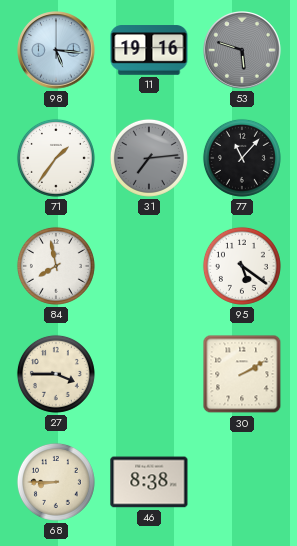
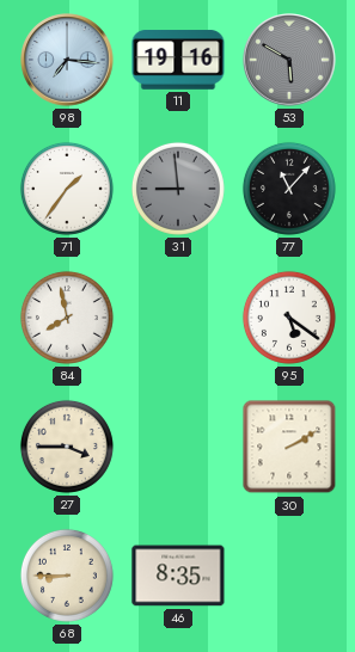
98: 5:16 -> 7:16
53: 5:48 -> 5:50
31: 7:14 -> 8:59
46: 8:38 -> 8:35
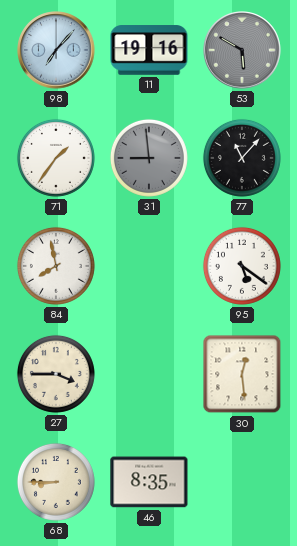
98: 7:16 -> 7:07
30: 2:10 -> 12:29
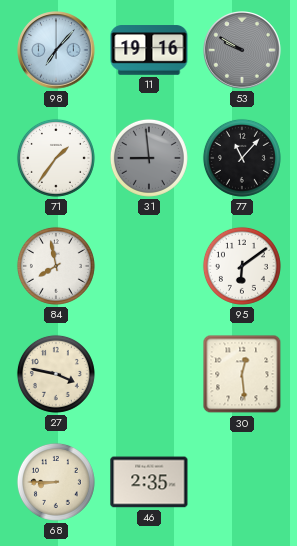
53: 5:50 -> 9:50
95: 5:21 -> 6:09
27: 3:45 -> 3:47
46: 8:35 -> 2:35
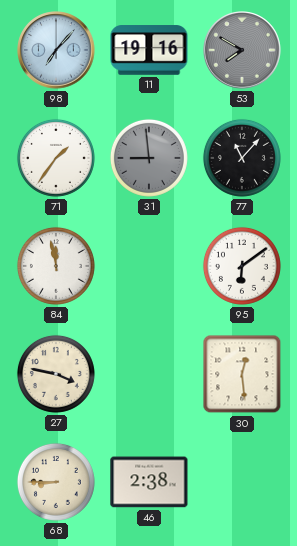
53: 9:50 -> 7:50
84: 7:58 -> 11:58
46: 2:35 -> 2:38
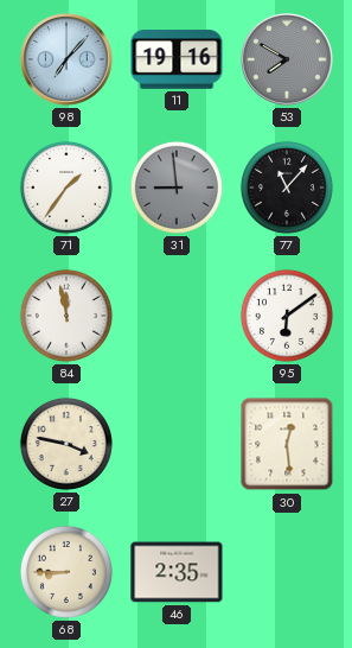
46: 2:38 -> 2:35
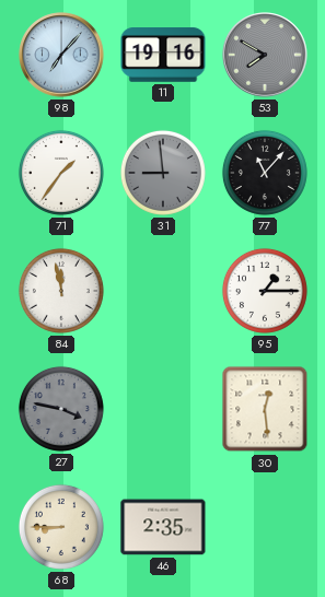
95: 6:09 -> 1:15
27 dial: cream -> grey
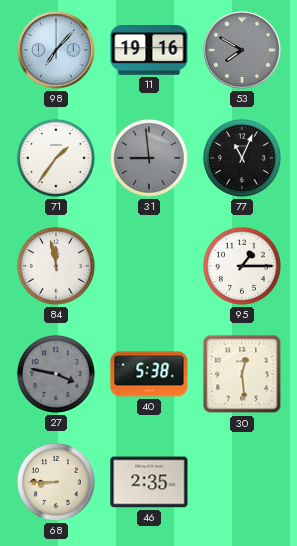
77: 11:07 -> 11:04
40: none -> 5:38
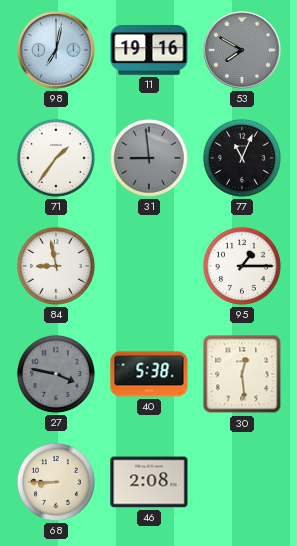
98: 7:07 -> 7:02
84: 11:58 -> 8:58
46: 2:35 -> 2:08
